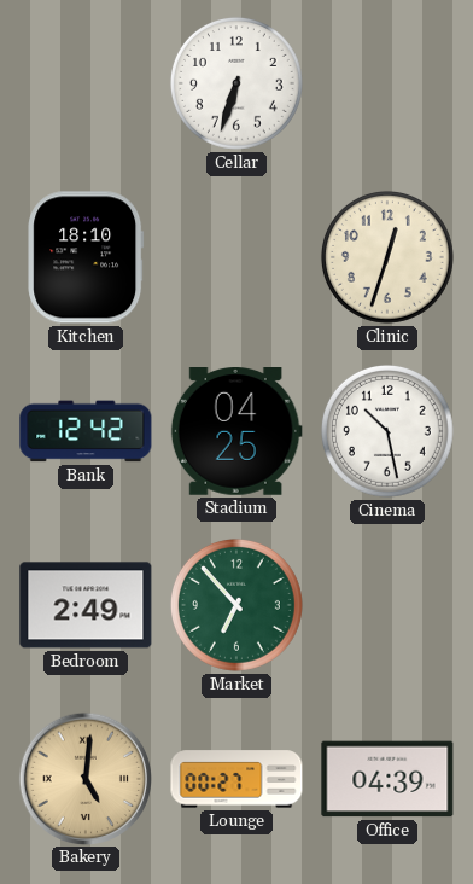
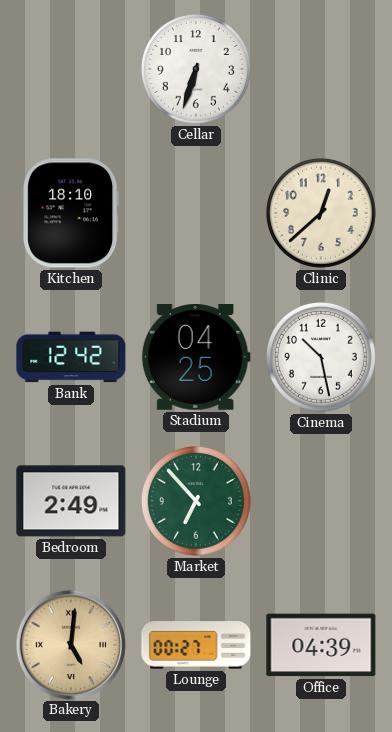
Clinic: 12:33 -> 12:38
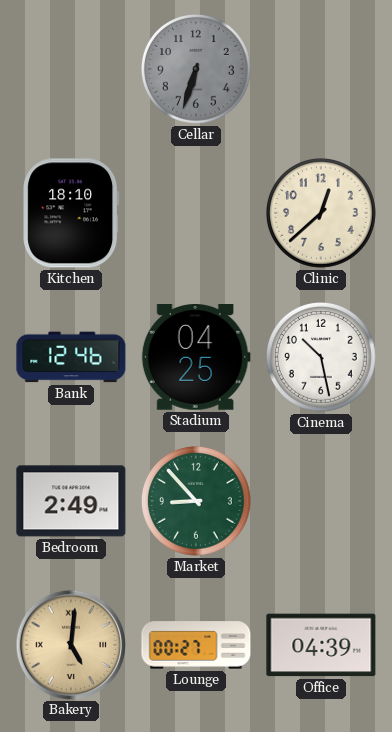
Cellar dial: white -> grey
Bank: 12:42 -> 12:46
Market: 6:53 -> 8:53
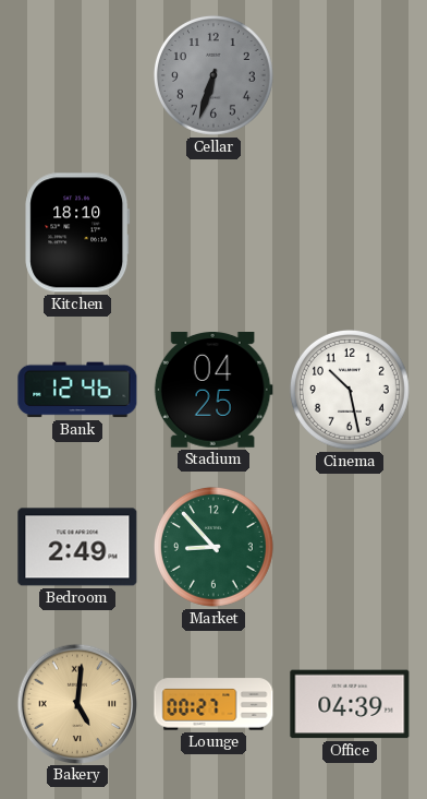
Clinic: 12:38 -> none
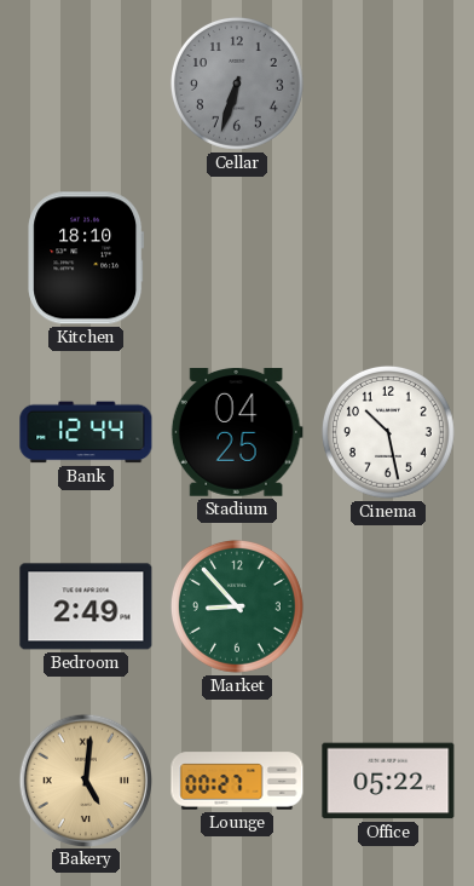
Bank: 12:46 -> 12:44
Office: 04:39 -> 05:22
